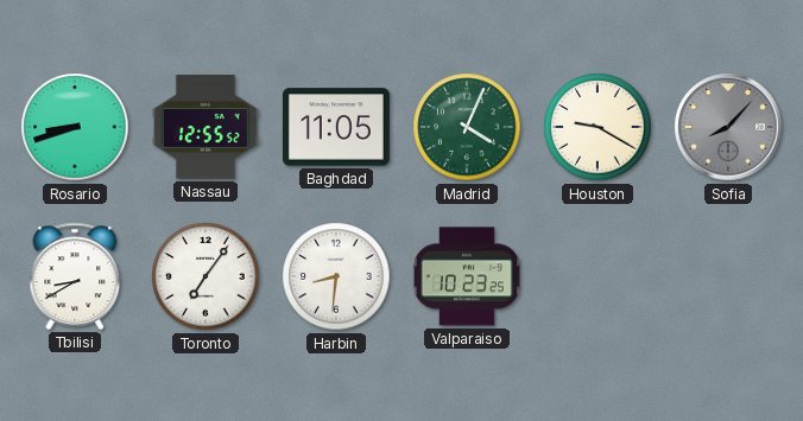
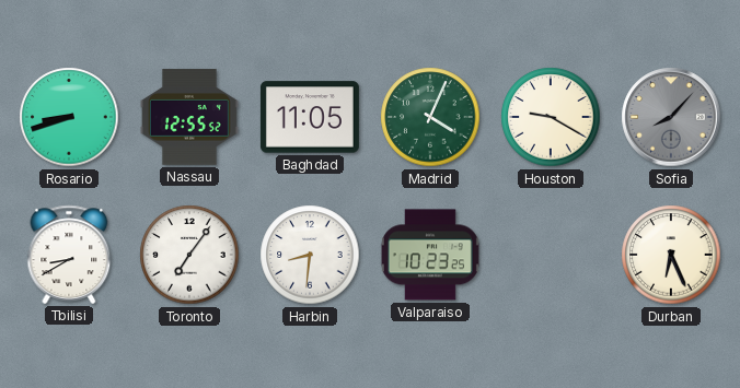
Durban: none -> 6:26
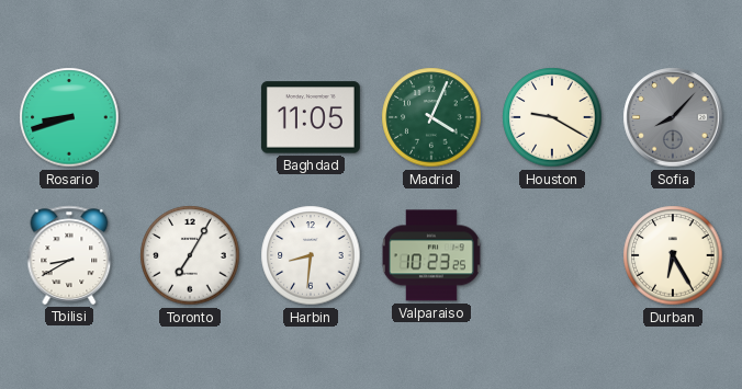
Nassau: 12:55 -> none
Toronto: 7:06 -> 7:05
Durban: 6:26 -> 6:25
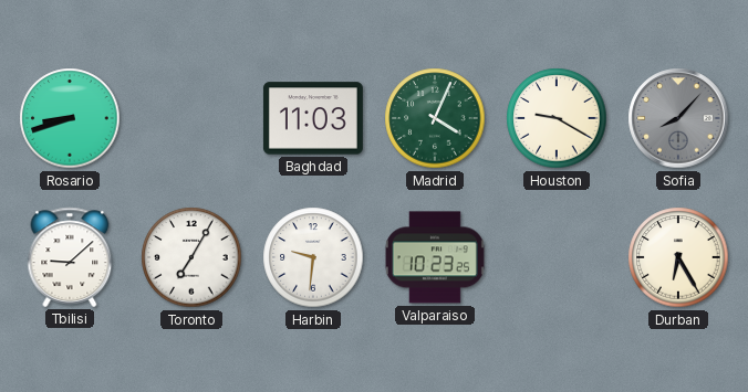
Baghdad: 11:05 -> 11:03
Tbilisi: 8:40 -> 9:08
Harbin: 8:31 -> 9:31
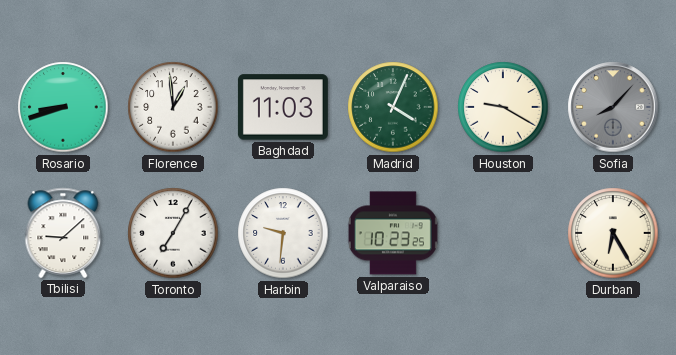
Florence: none -> 12:59
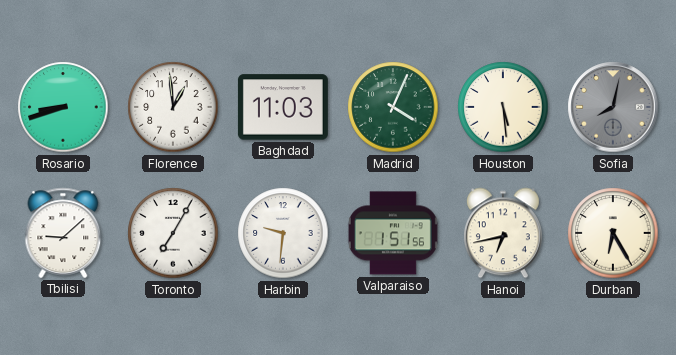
Houston: 9:20 -> 5:29
Sofia: 8:07 -> 8:02
Valparaiso: 10:23 -> 1:51
Hanoi: none -> 6:43
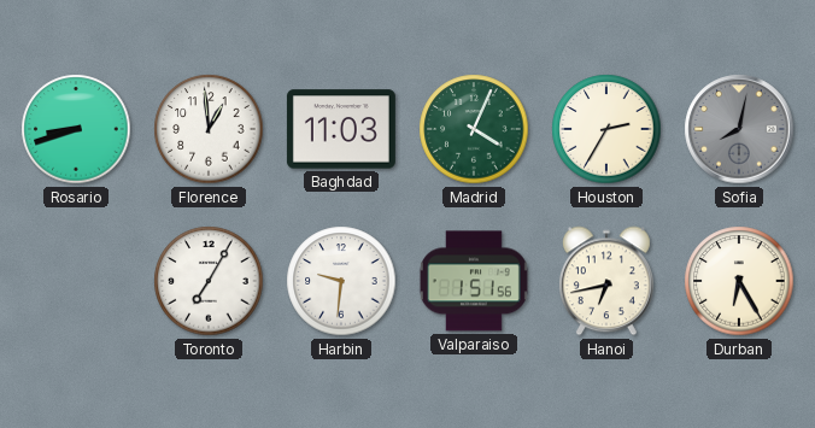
Houston: 5:29 -> 2:35
Tbilisi: 9:08 -> none
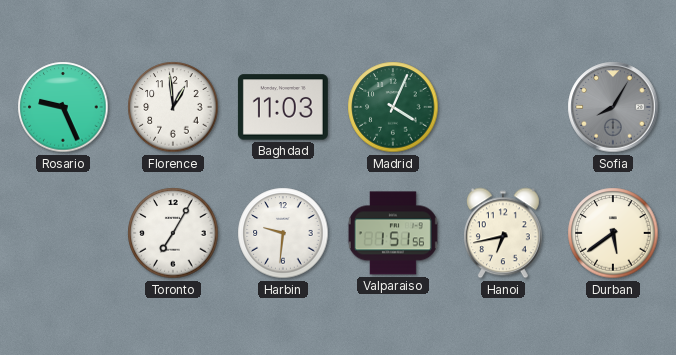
Rosario: 8:42 -> 9:26
Houston: 2:35 -> none
Sofia: 8:02 -> 8:05
Durban: 6:25 -> 5:39
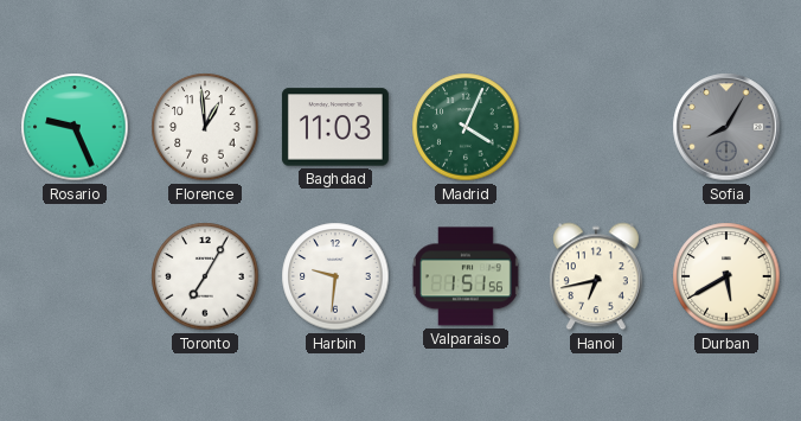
Durban: 5:39 -> 5:40
